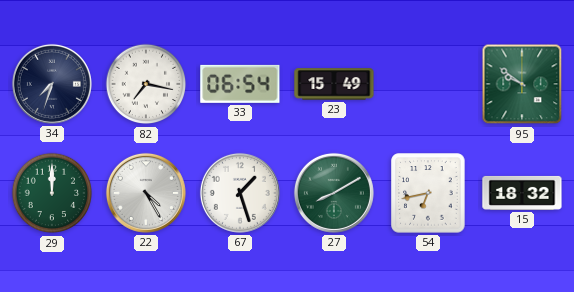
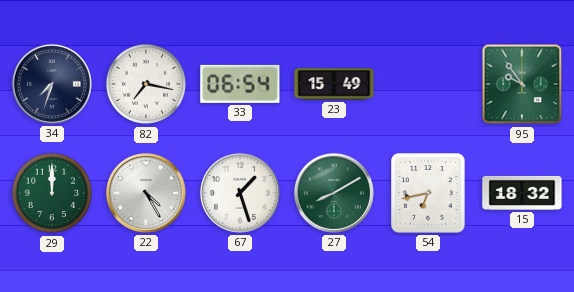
95: 9:51 -> 9:54
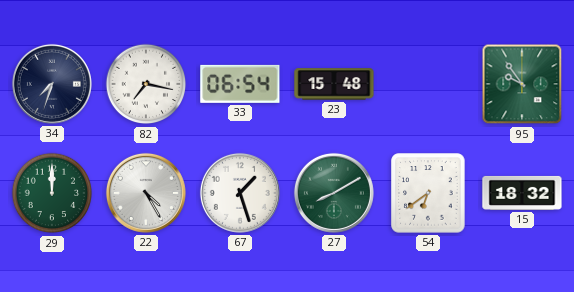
23: 15:49 -> 15:48
54: 6:43 -> 6:39
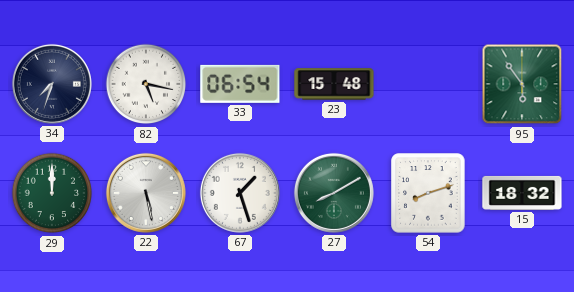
82: 7:17 -> 5:17
95: 9:54 -> 5:54
22: 4:25 -> 5:28
54: 6:39 -> 8:12
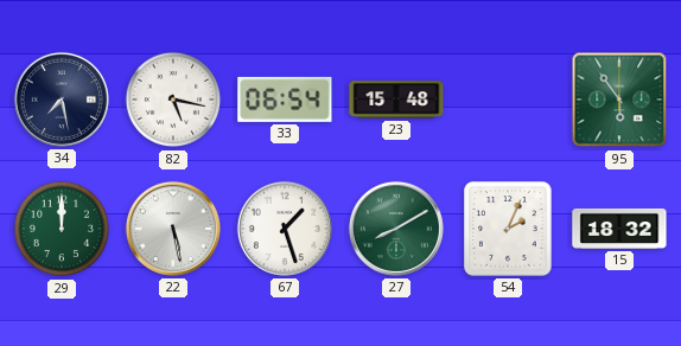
34: 7:33 -> 7:28
54: 8:12 -> 2:04
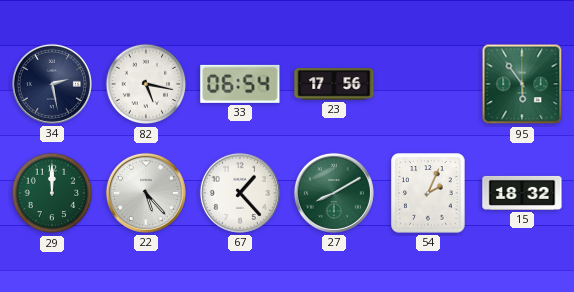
34: 7:28 -> 2:28
23: 15:48 -> 17:56
22: 5:28 -> 5:23
67: 1:27 -> 1:23
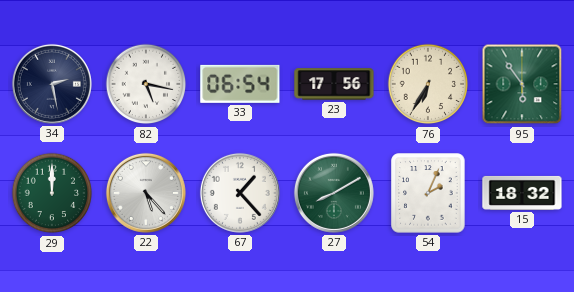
76: none -> 6:35
